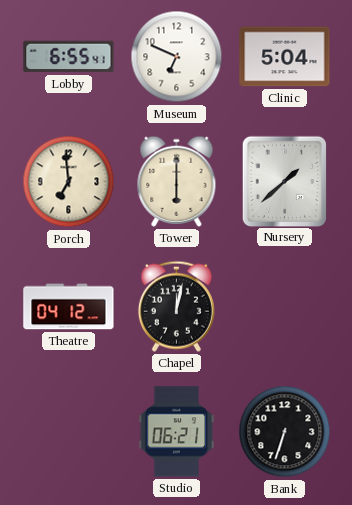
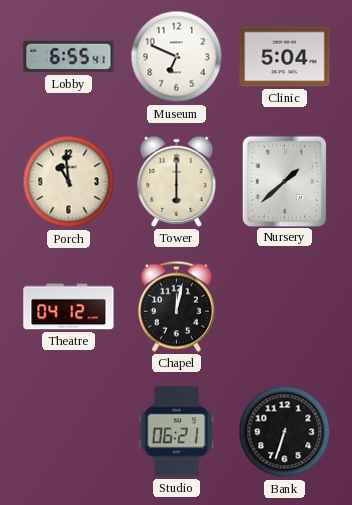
Porch: 6:59 -> 10:59
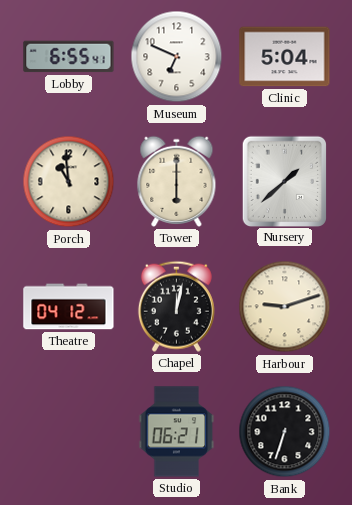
Harbour: none -> 9:12
